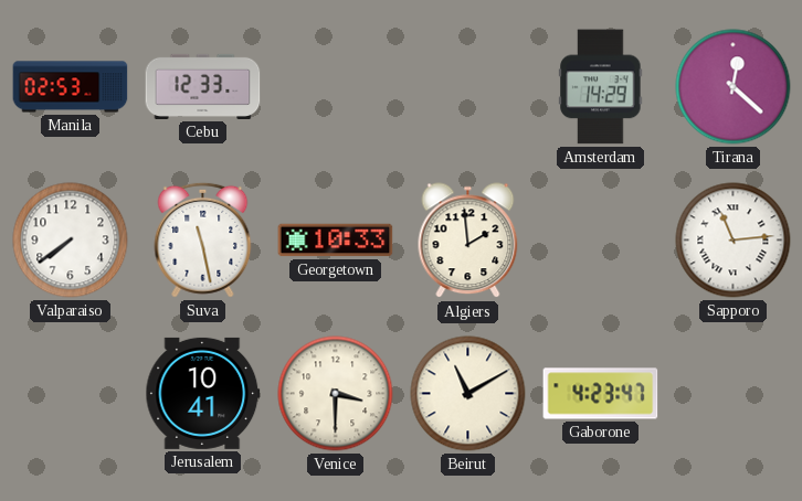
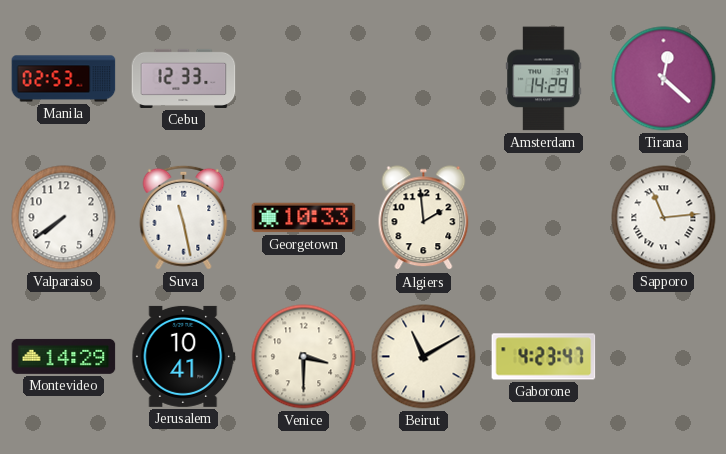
Montevideo: none -> 14:29
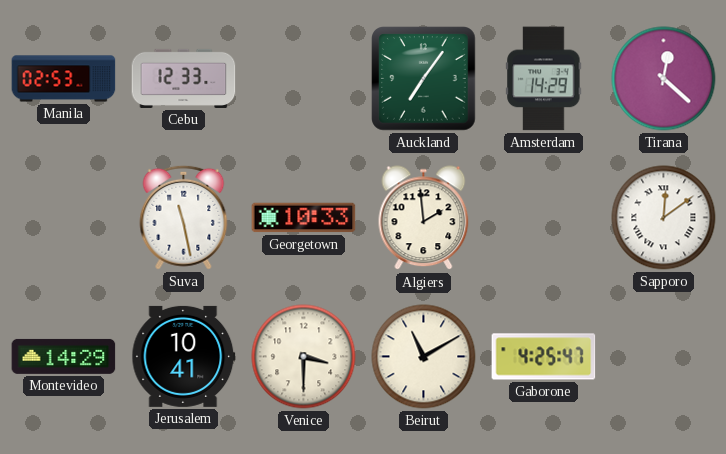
Auckland: none -> 7:06
Valparaiso: 7:39 -> none
Sapporo: 11:14 -> 12:09
Gaborone: 4:23 -> 4:25
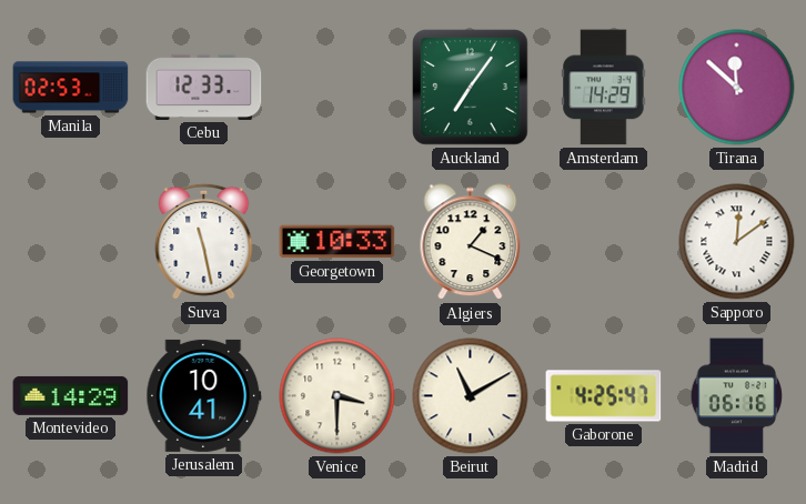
Tirana: 12:22 -> 11:52
Algiers: 1:59 -> 1:19
Madrid: none -> 06:16
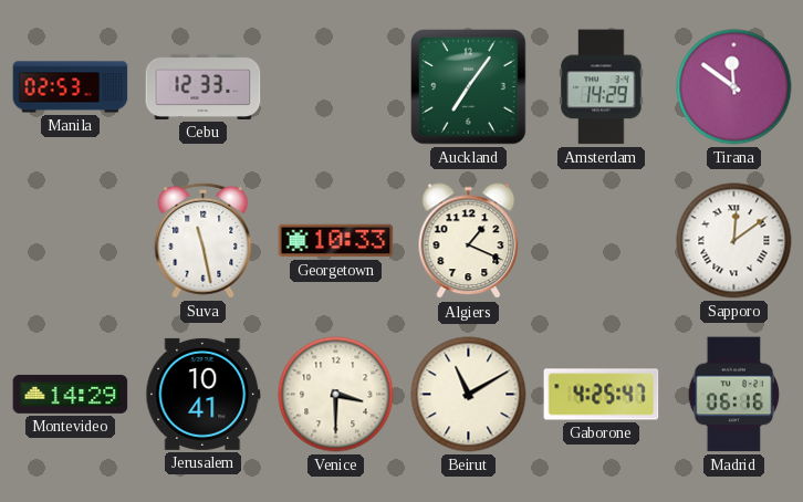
Tirana: 11:52 -> 11:51
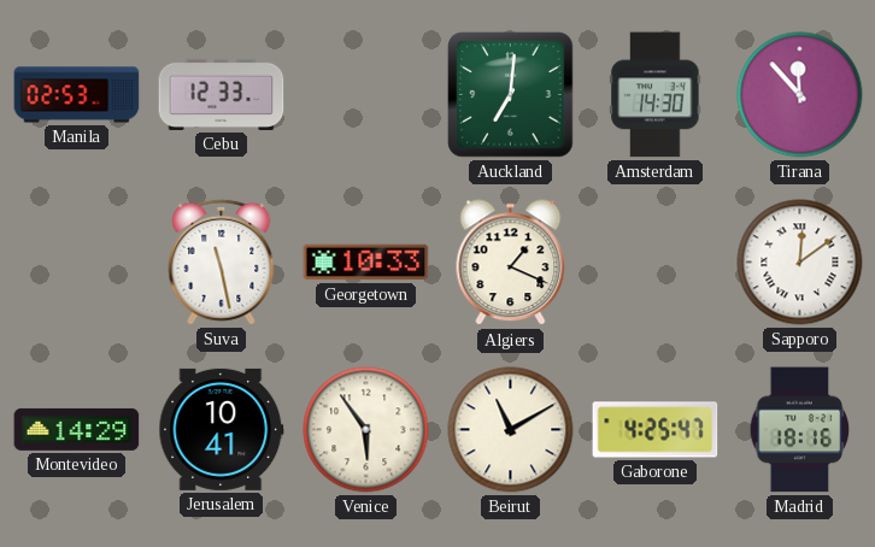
Auckland: 7:06 -> 7:01
Amsterdam: 14:29 -> 14:30
Tirana: 11:51 -> 11:53
Venice: 3:30 -> 5:54
Madrid: 06:16 -> 18:16
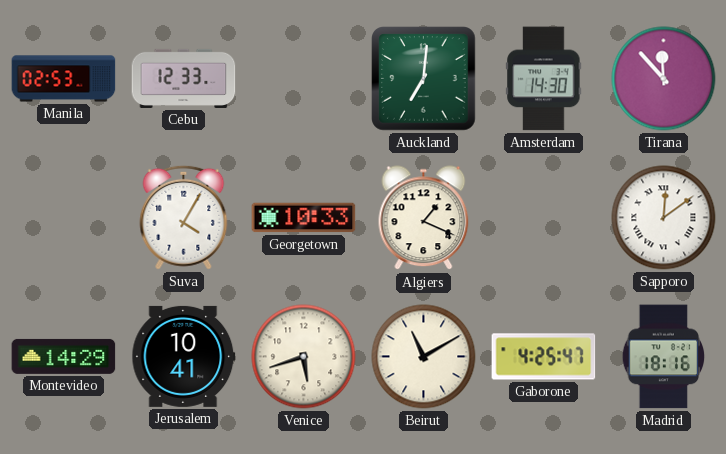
Suva: 11:28 -> 4:05
Venice: 5:54 -> 5:42
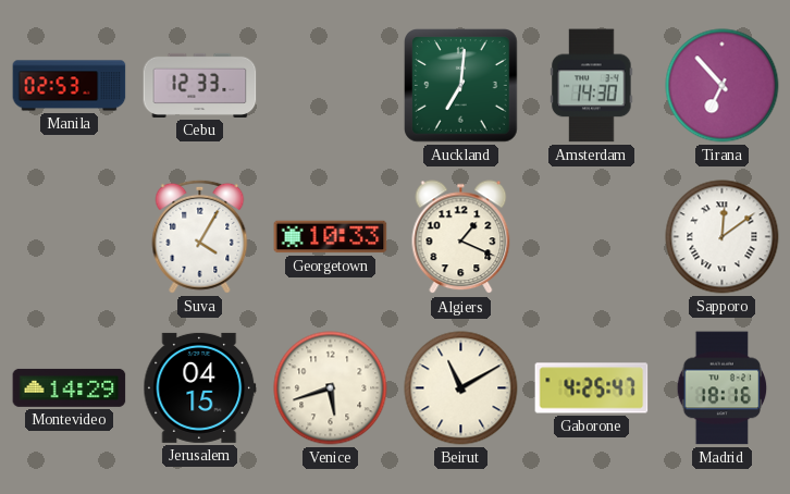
Tirana: 11:53 -> 6:53
Jerusalem: 10:41 -> 04:15
